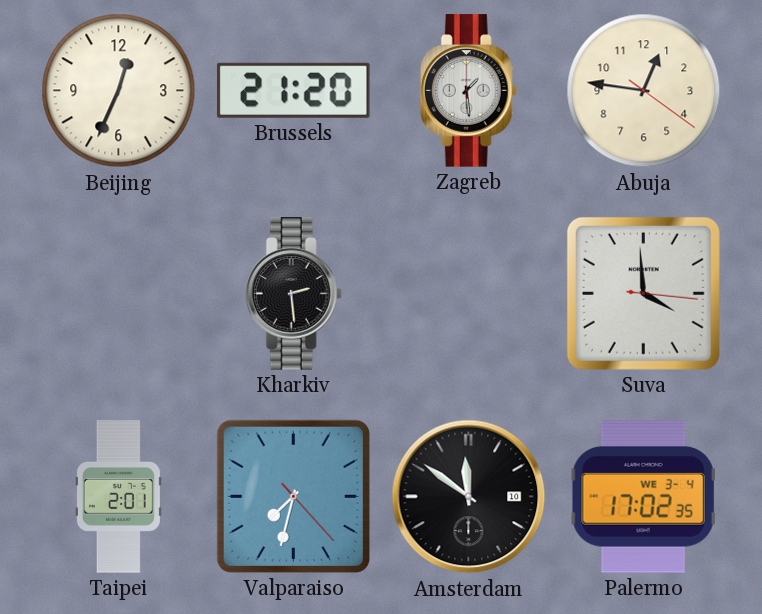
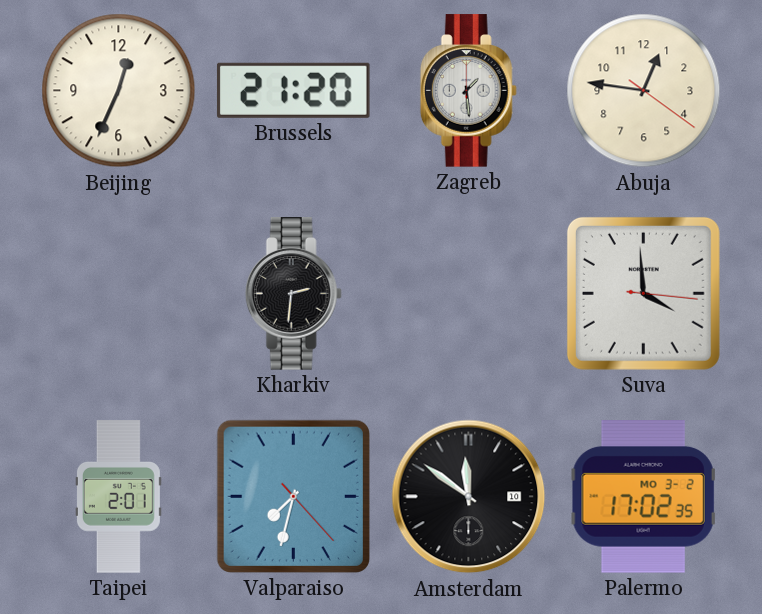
Kharkiv: 2:29 -> 2:31
Palermo date: WE 3-4 -> MO 3-2
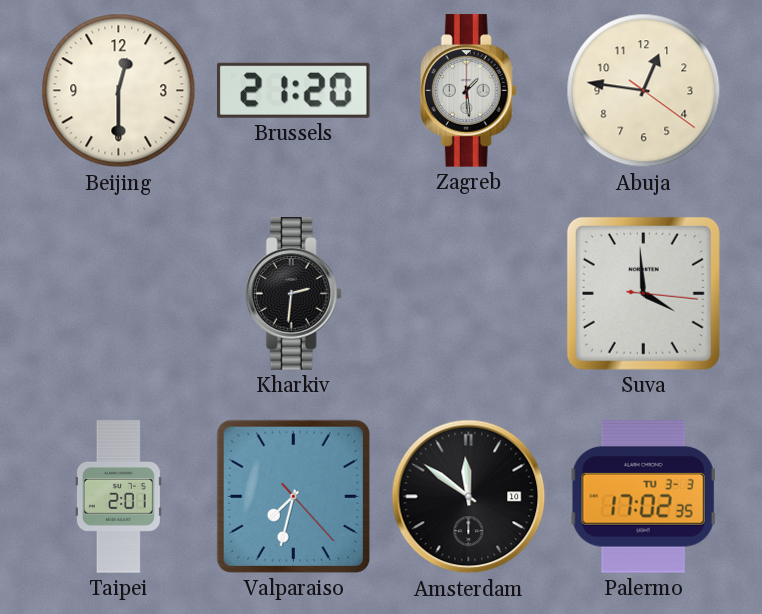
Beijing: 12:34 -> 12:30
Palermo date: MO 3-2 -> TU 3-3
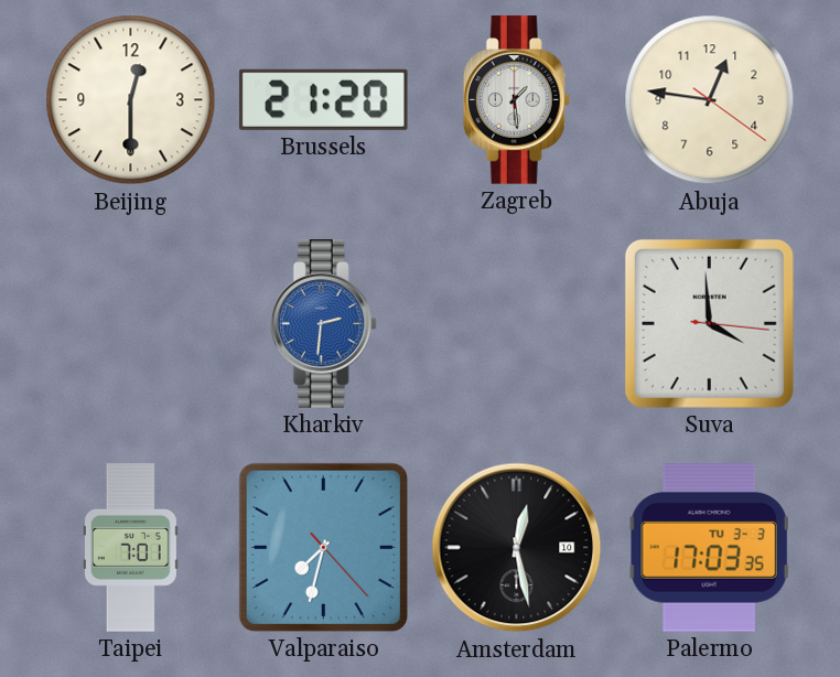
Kharkiv dial: black -> blue
Taipei: 2:01 -> 7:01
Amsterdam: 11:51 -> 12:28
Palermo: 17:02 -> 17:03
